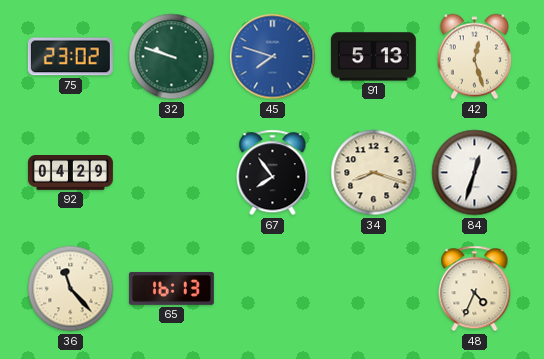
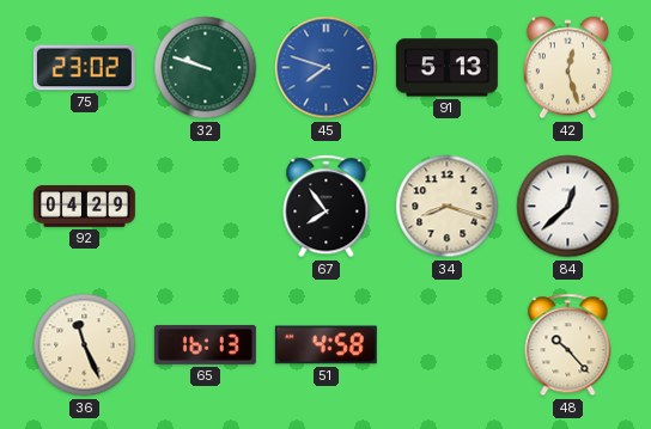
84: 12:33 -> 12:38
36: 11:23 -> 11:26
51: none -> 4:58
48: 4:34 -> 10:23
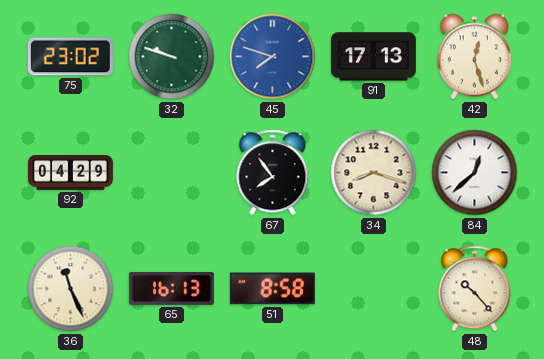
91: 5:13 -> 17:13
51: 4:58 -> 8:58
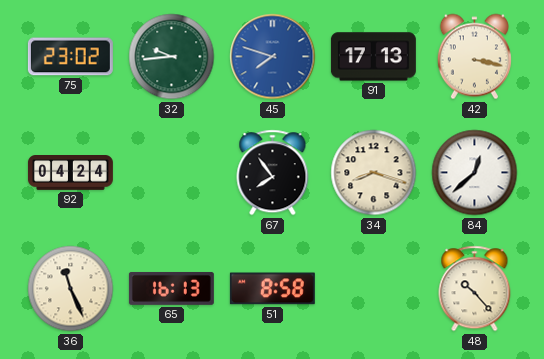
32: 9:48 -> 9:44
42: 12:27 -> 3:17
92: 04:29 -> 04:24
